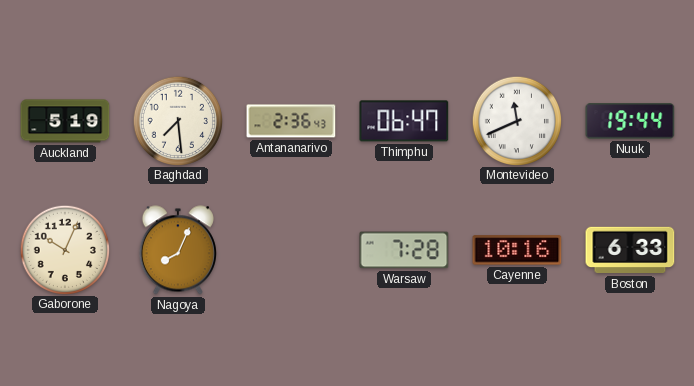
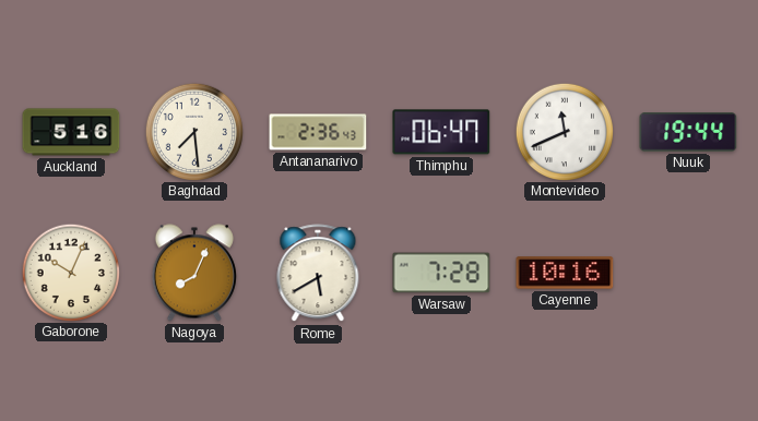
Auckland: 5:19 -> 5:16
Rome: none -> 5:40
Boston: 6:33 -> none
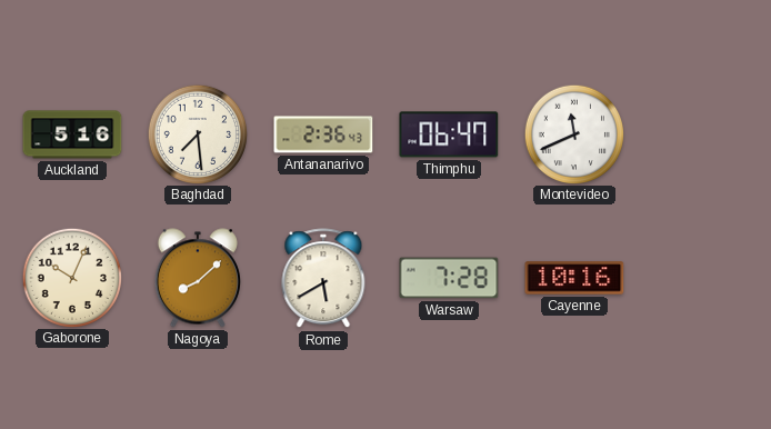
Nuuk: 19:44 -> none
Nagoya: 8:04 -> 8:08
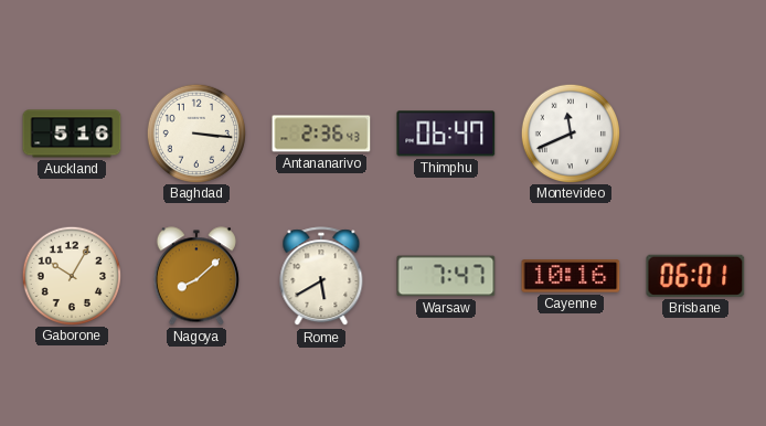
Baghdad: 7:29 -> 3:16
Gaborone: 10:04 -> 10:05
Warsaw: 7:28 -> 7:47
Brisbane: none -> 06:01
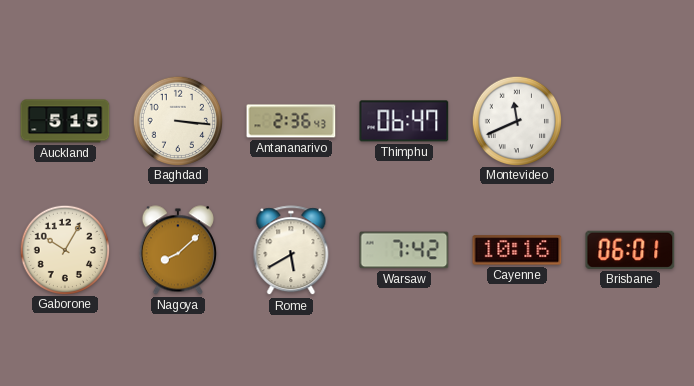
Auckland: 5:16 -> 5:15
Warsaw: 7:47 -> 7:42
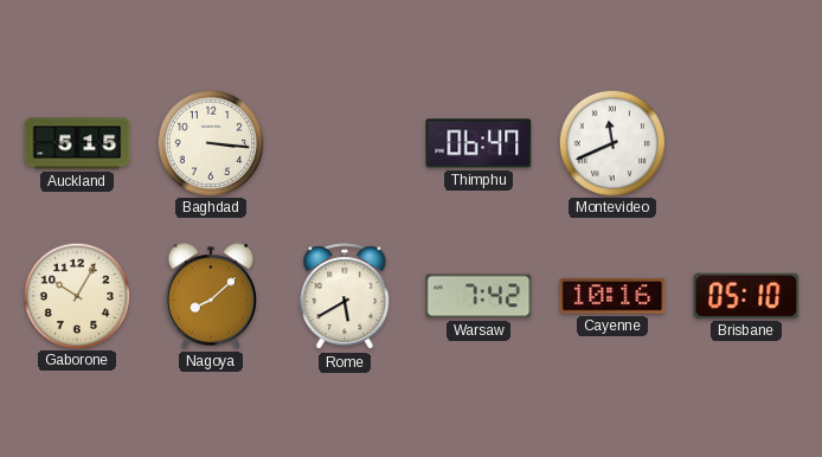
Antananarivo: 2:36 -> none
Brisbane: 06:01 -> 05:10
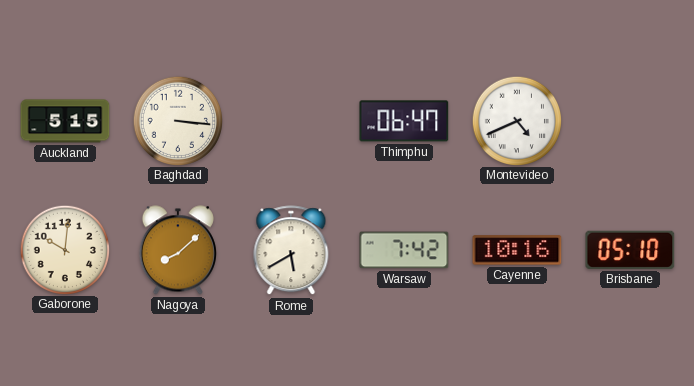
Montevideo: 11:41 -> 4:41
Gaborone: 10:05 -> 10:01
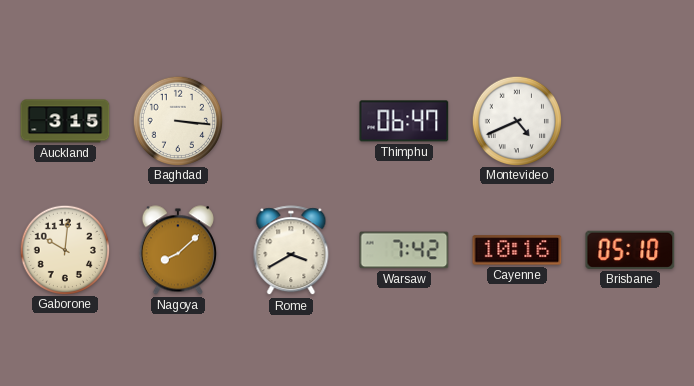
Auckland: 5:15 -> 3:15
Rome: 5:40 -> 3:40
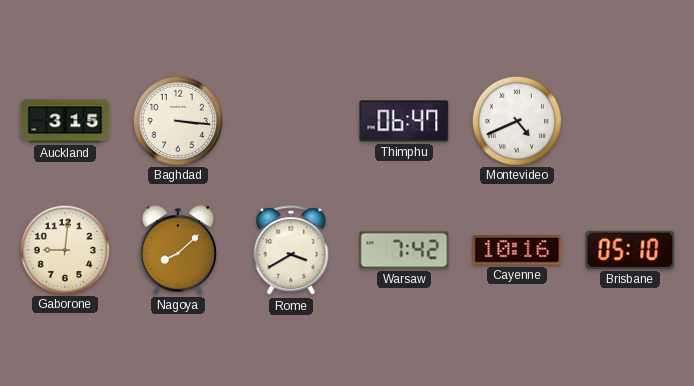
Gaborone: 10:01 -> 9:01
